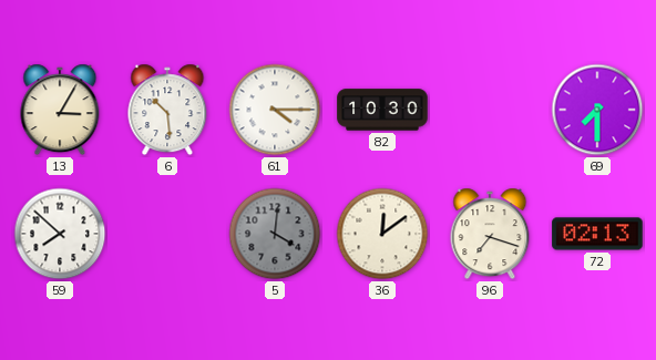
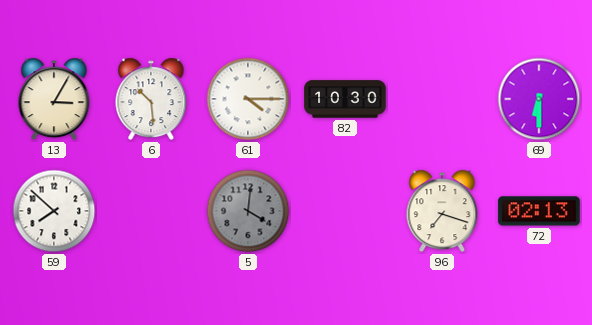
69: 7:30 -> 6:30
36: 12:09 -> none
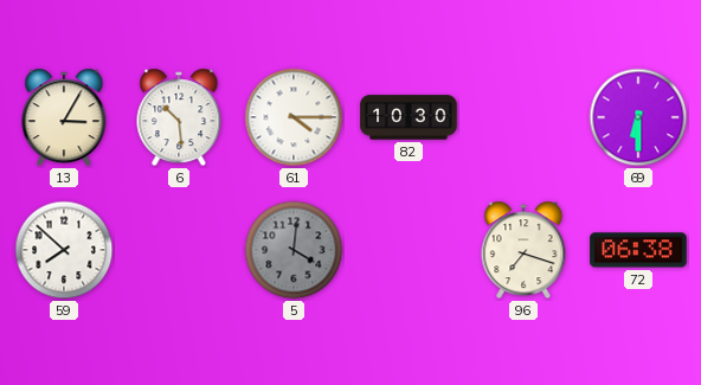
72: 02:13 -> 06:38
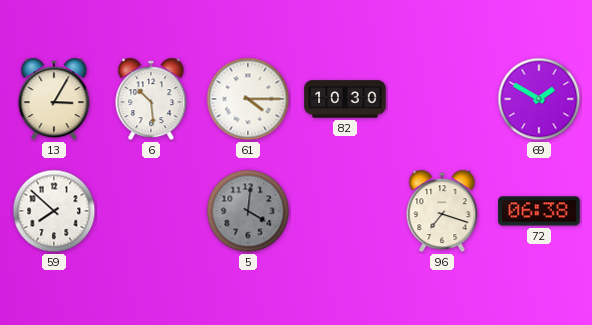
69: 6:30 -> 1:50
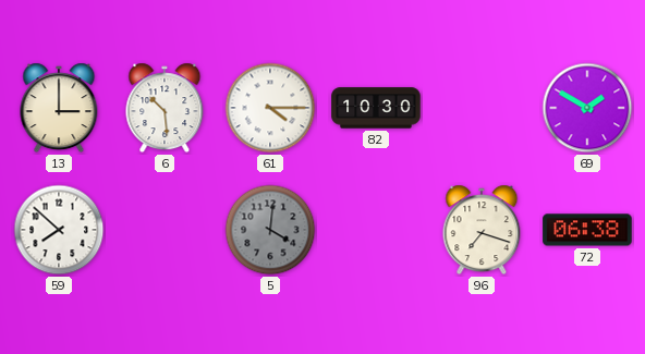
13: 3:05 -> 3:00
